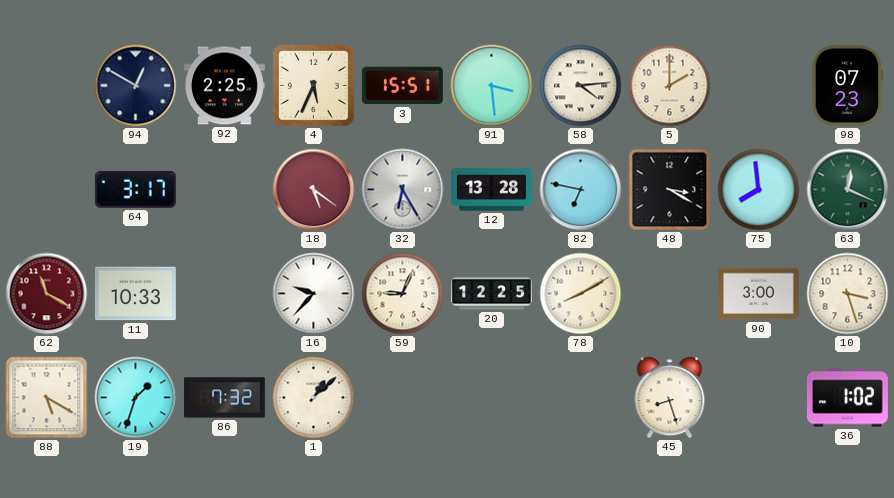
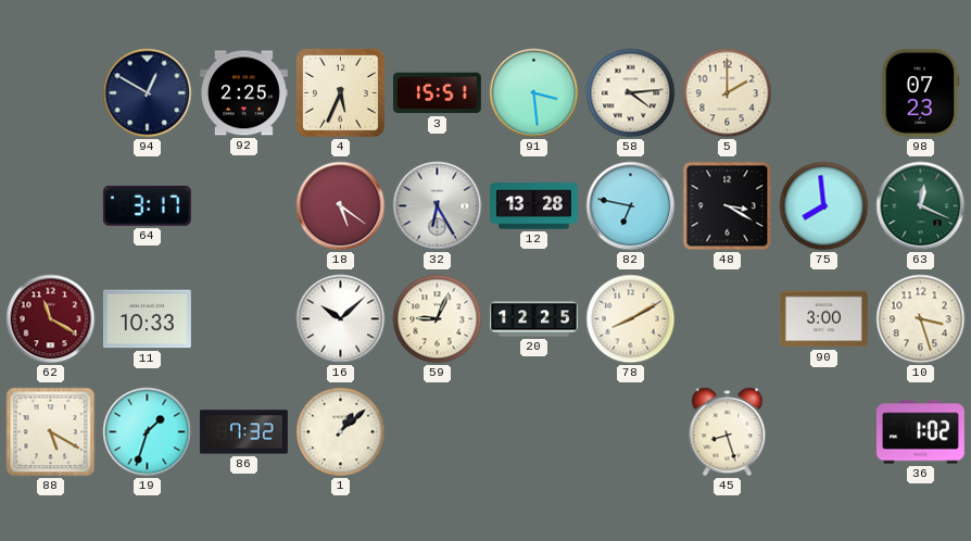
16: 9:37 -> 10:08
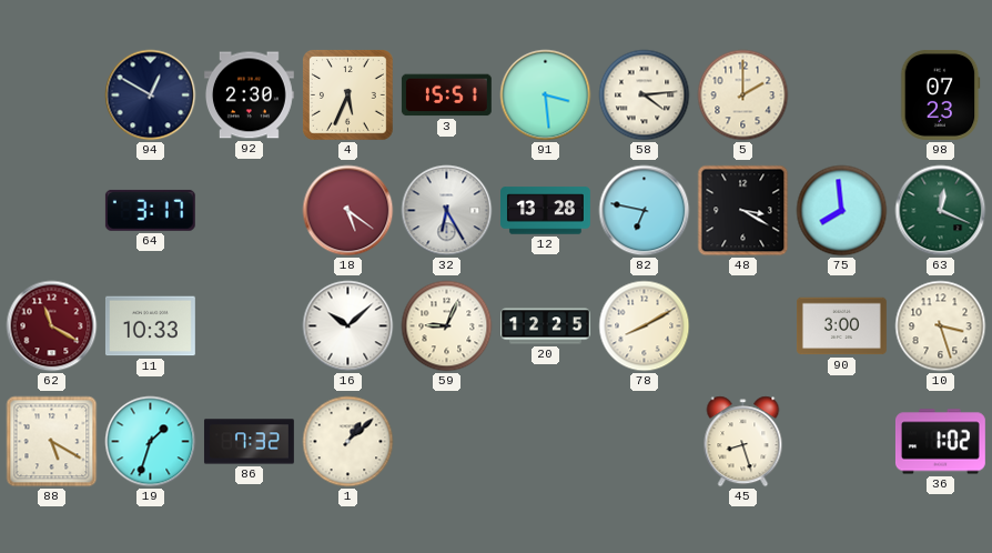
92: 2:25 -> 2:30
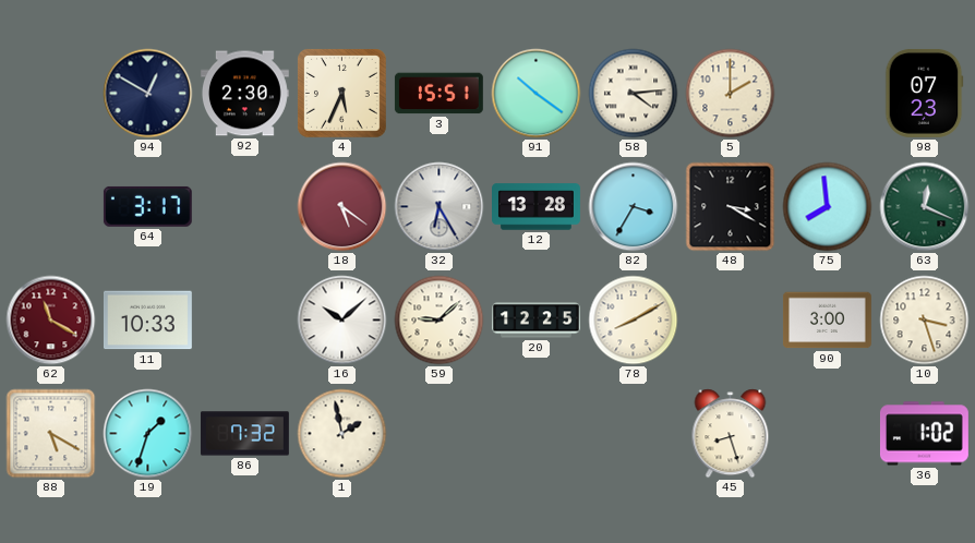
91: 3:29 -> 10:21
82: 6:47 -> 3:35
59: 9:04 -> 9:08
1: 1:08 -> 1:58
